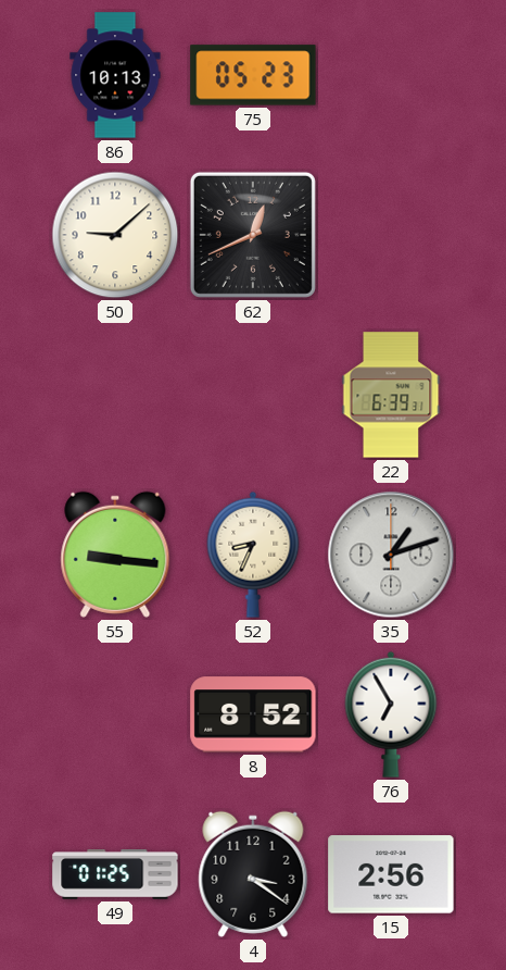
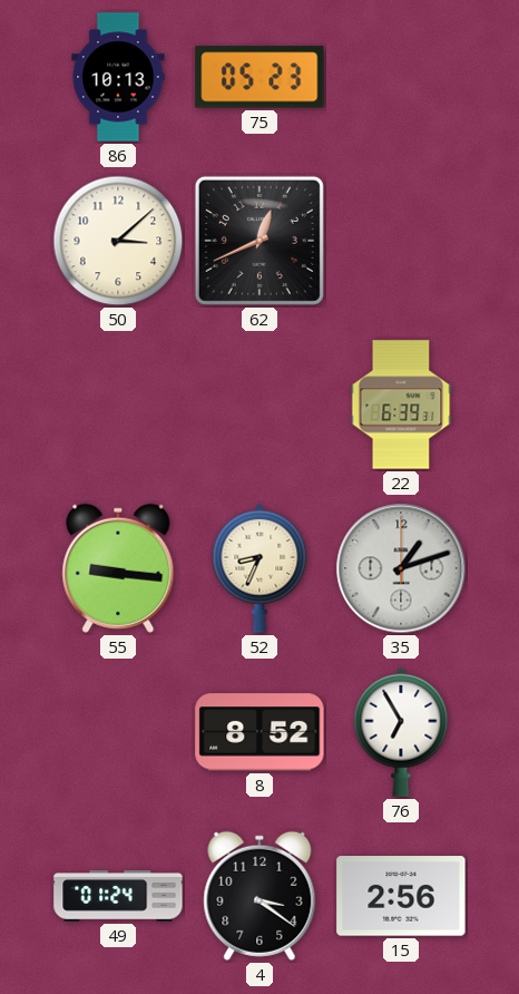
50: 9:08 -> 3:08
49: 01:25 -> 01:24
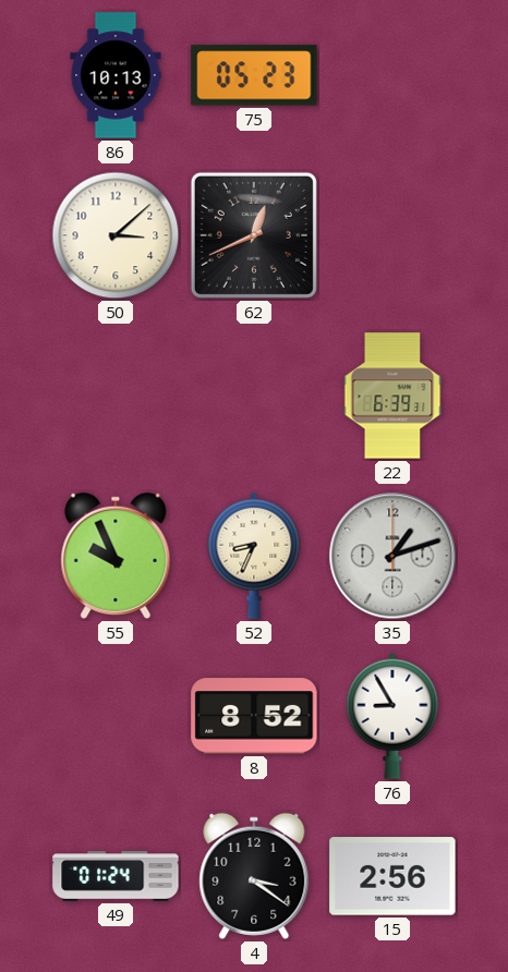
55: 9:16 -> 9:56
76: 6:55 -> 8:55
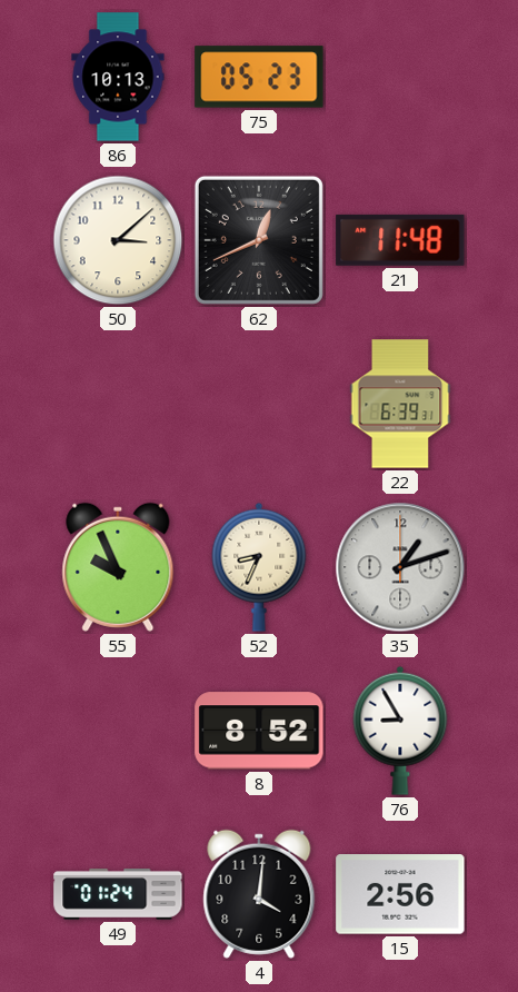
21: none -> 11:48
4: 3:21 -> 4:01
